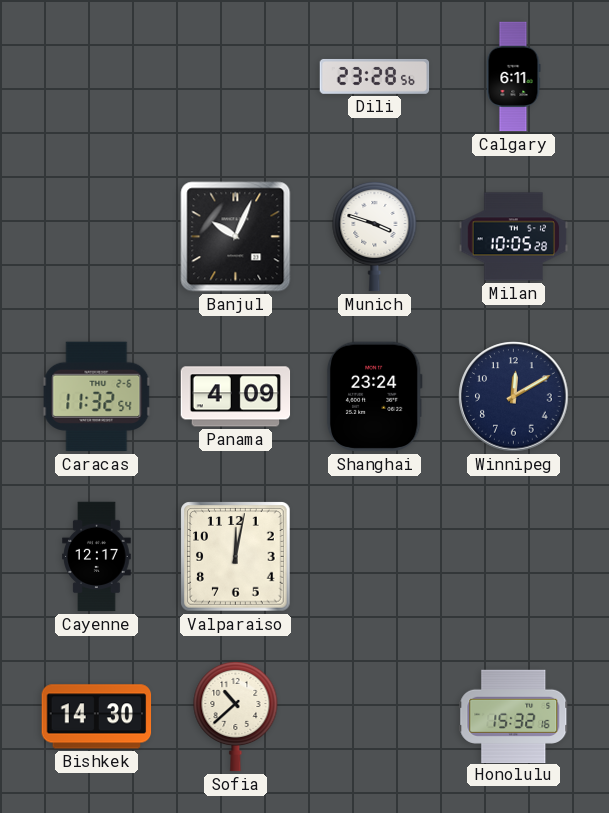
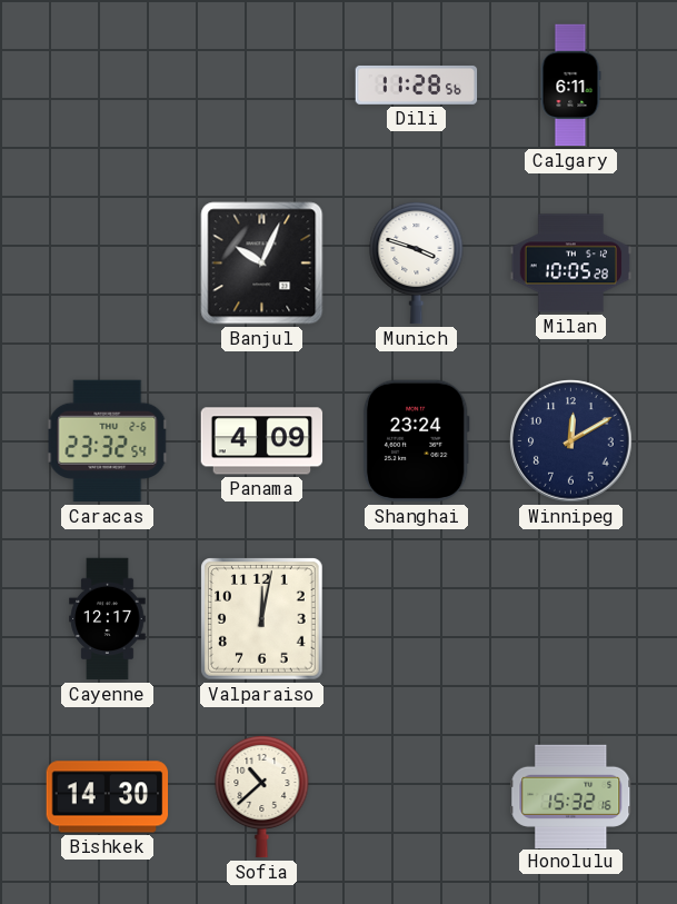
Dili: 23:28 -> 11:28
Caracas: 11:32 -> 23:32
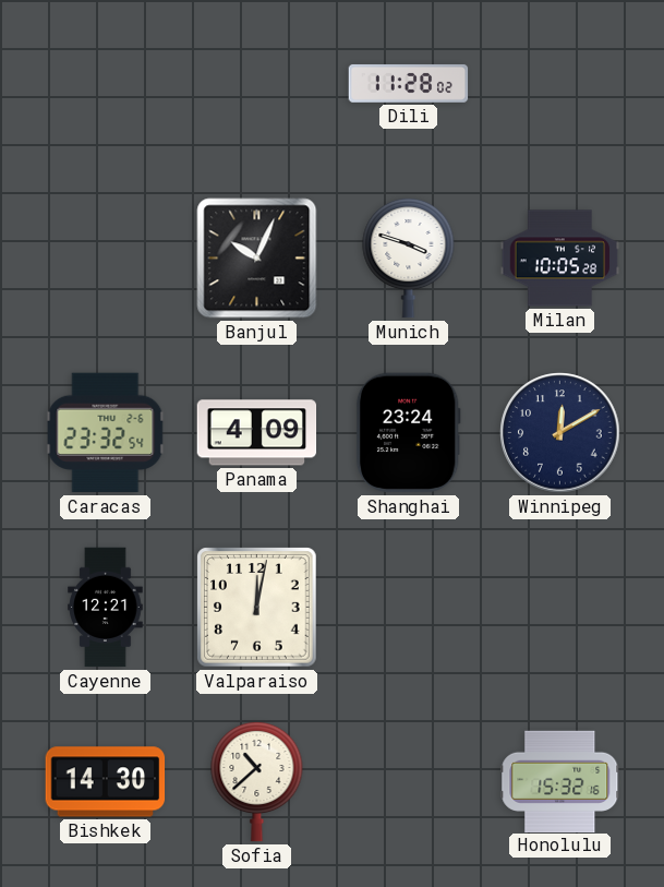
Dili: 11:28:56 -> 11:28:02
Calgary: 6:11 -> none
Cayenne: 12:17 -> 12:21
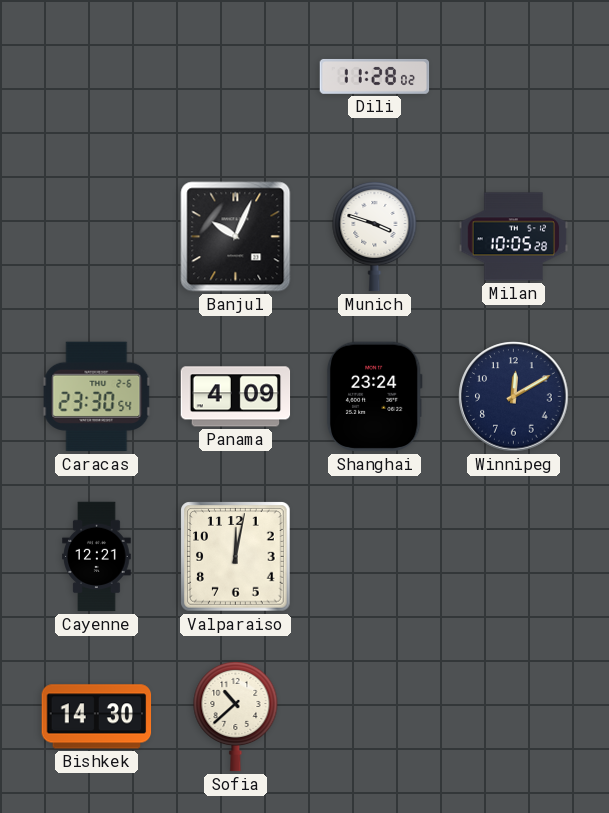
Caracas: 23:32 -> 23:30
Honolulu: 15:32 -> none
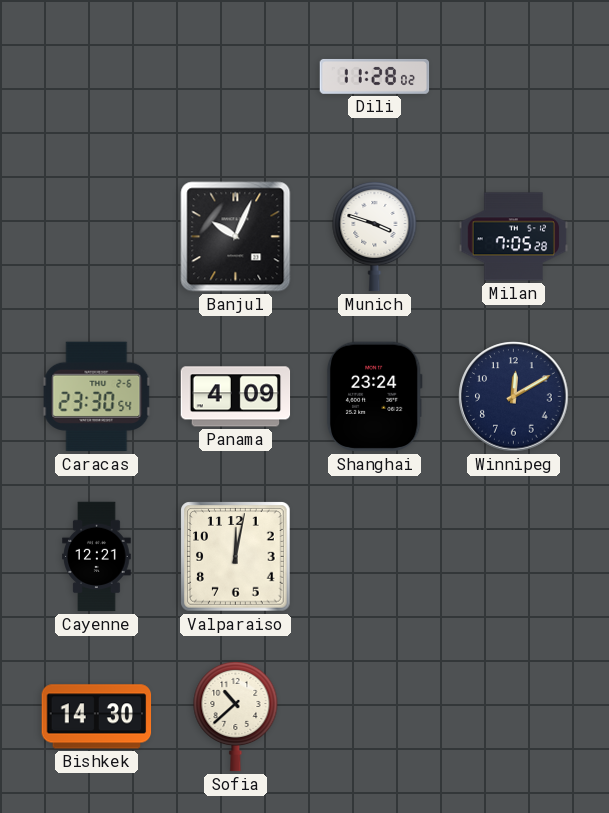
Milan: 10:05 -> 7:05
